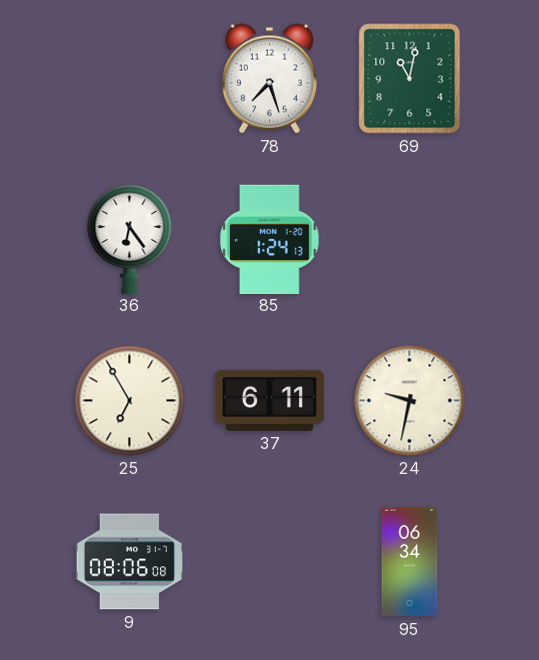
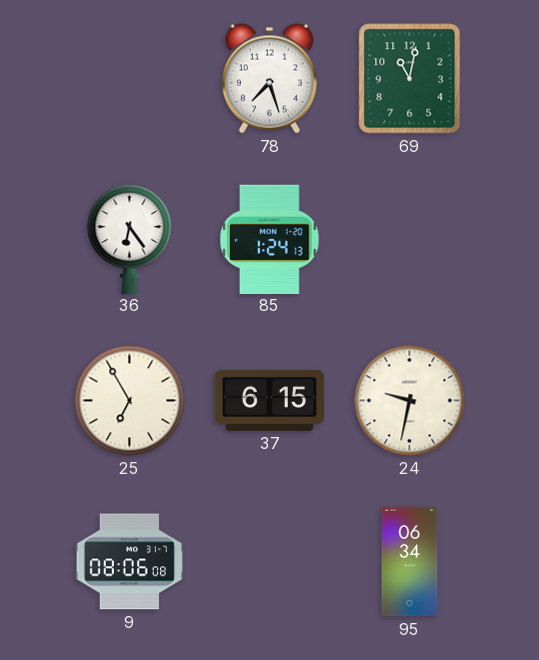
37: 6:11 -> 6:15
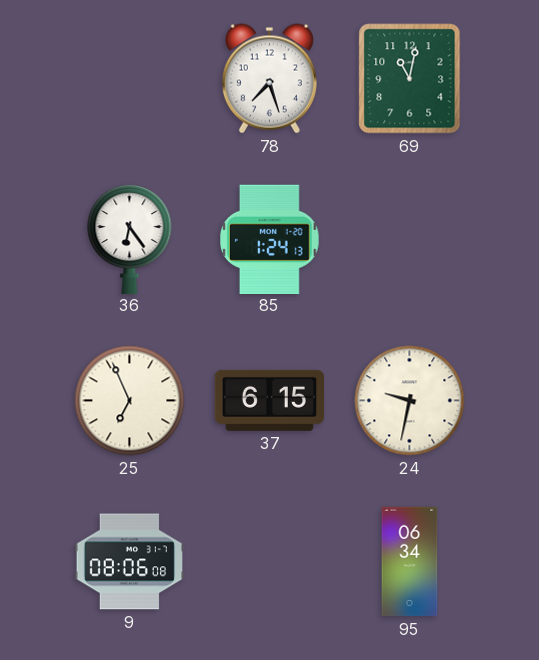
25: 6:55 -> 6:56
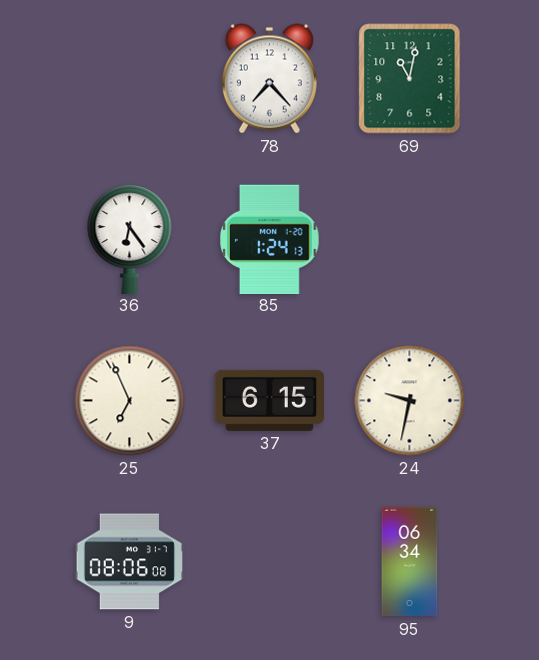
78: 7:27 -> 7:23
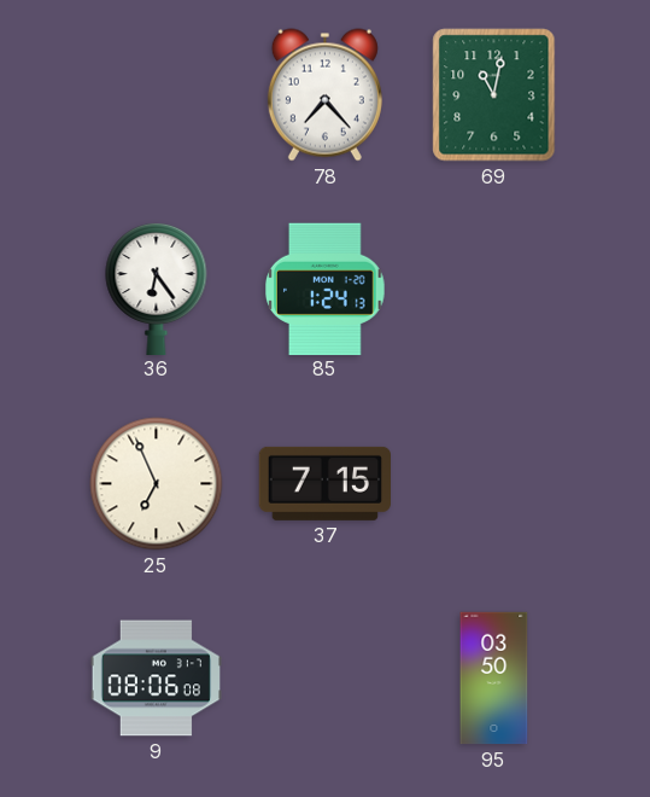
37: 6:15 -> 7:15
24: 9:32 -> none
95: 06:34 -> 03:50
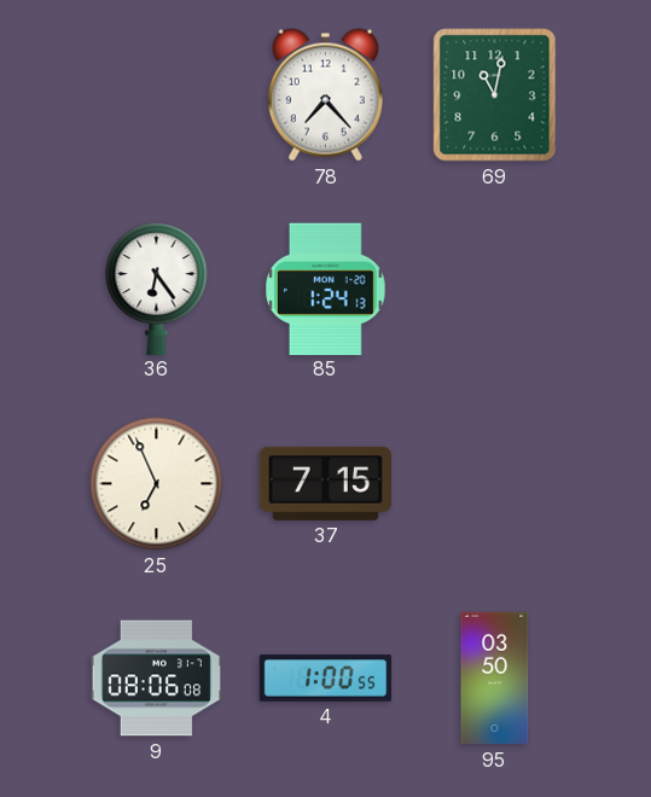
4: none -> 1:00
